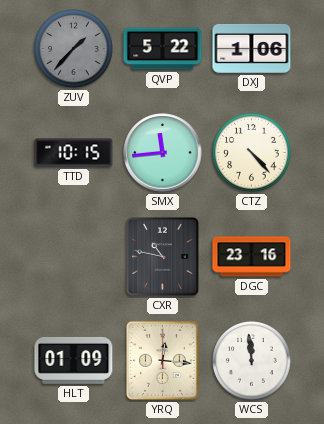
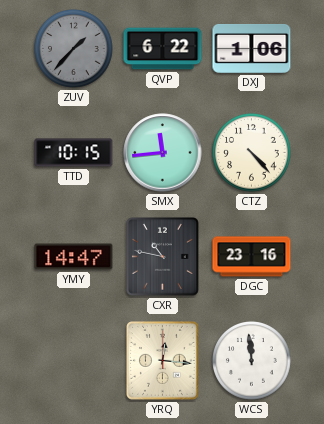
QVP: 5:22 -> 6:22
YMY: none -> 14:47
HLT: 01:09 -> none
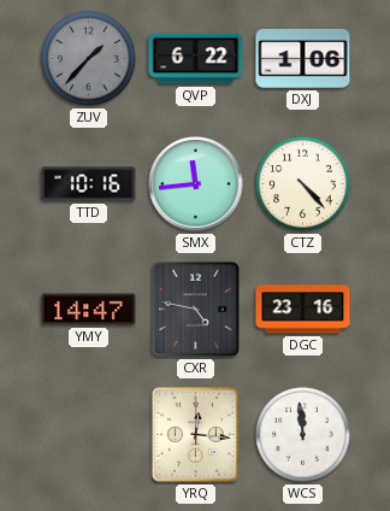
TTD: 10:15 -> 10:16
CXR: 10:47 -> 4:47
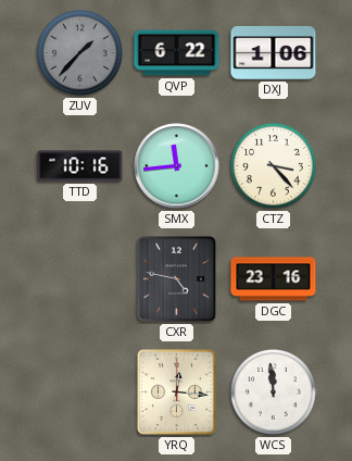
CTZ: 4:23 -> 3:23
YMY: 14:47 -> none
